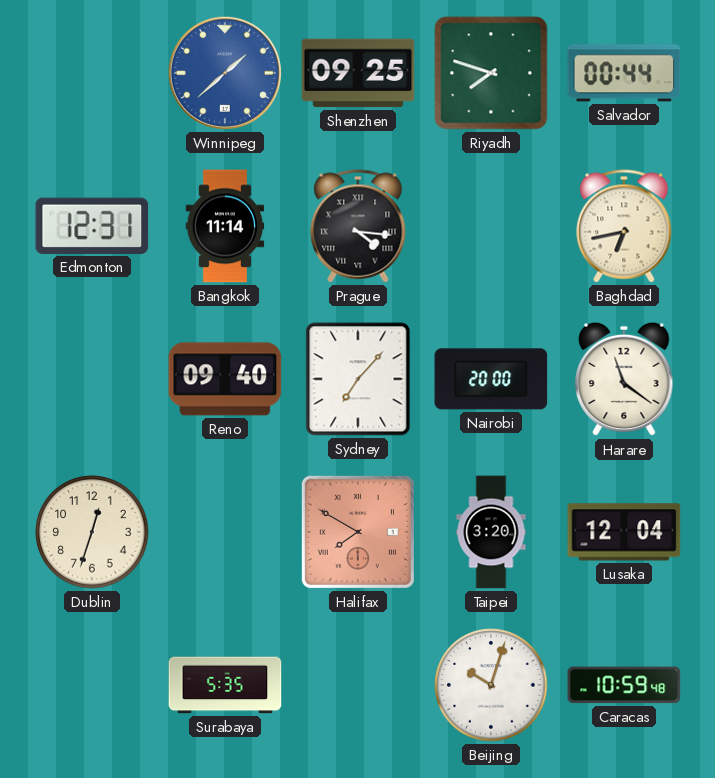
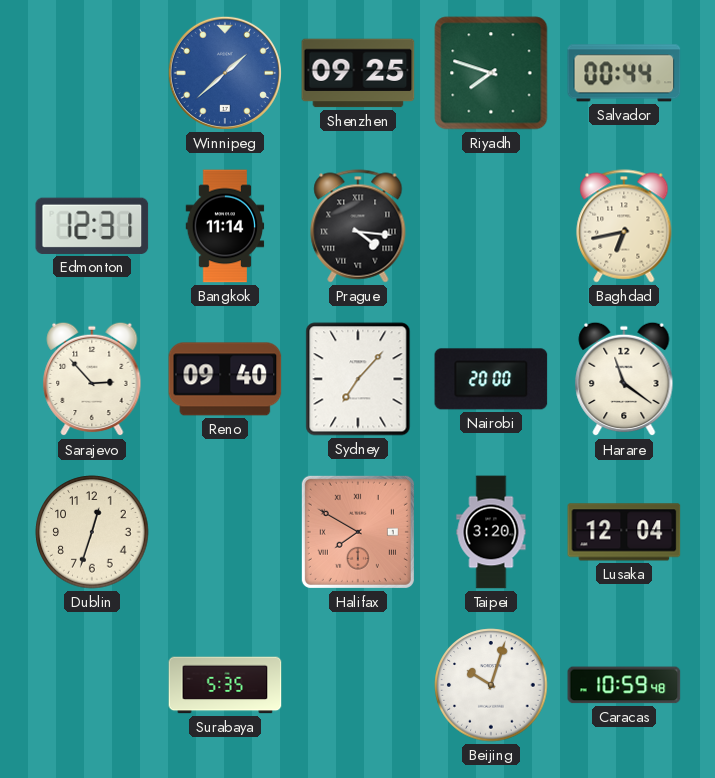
Sarajevo: none -> 2:53
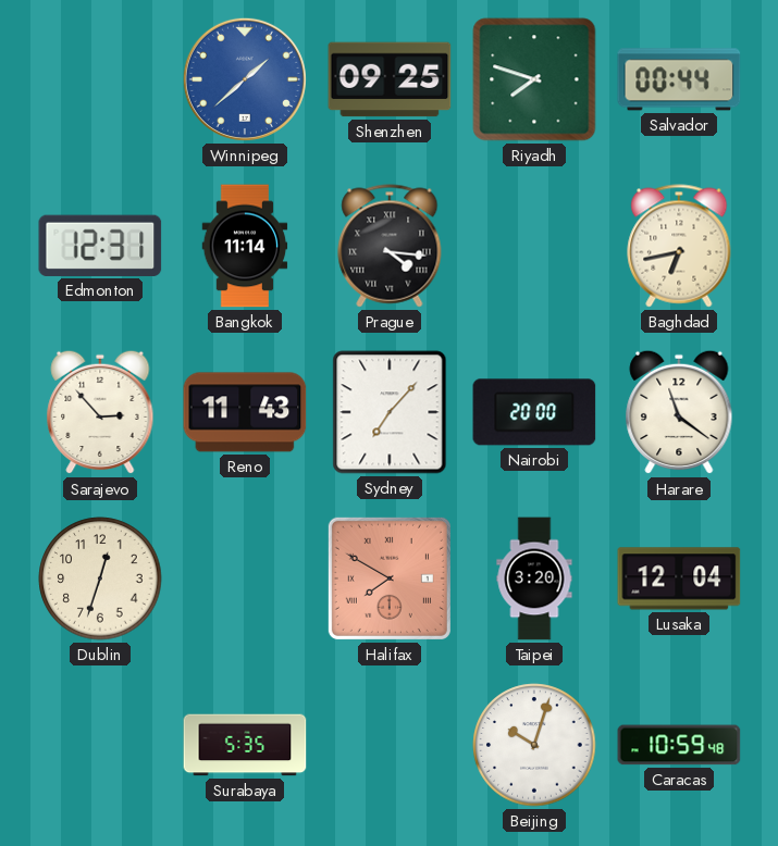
Reno: 09:40 -> 11:43
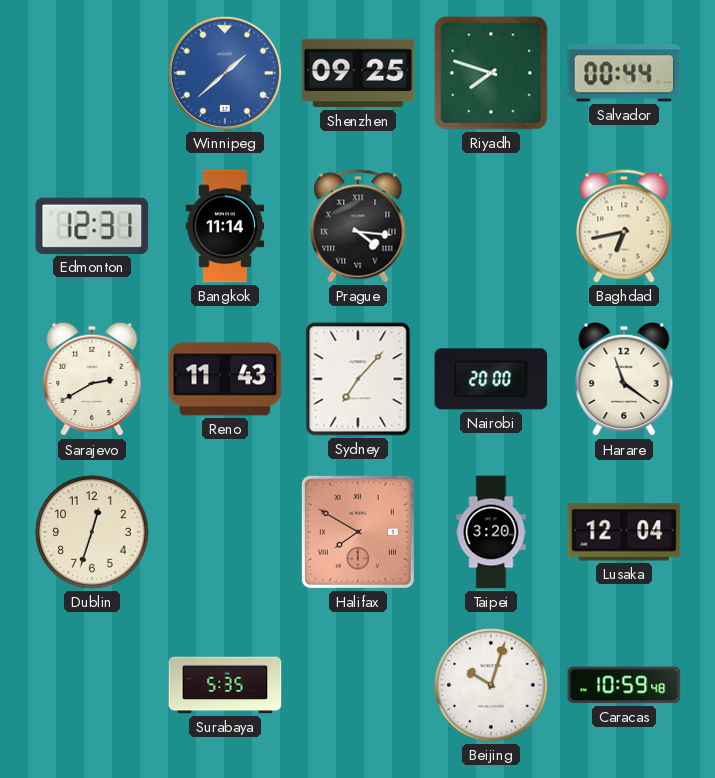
Sarajevo: 2:53 -> 2:40
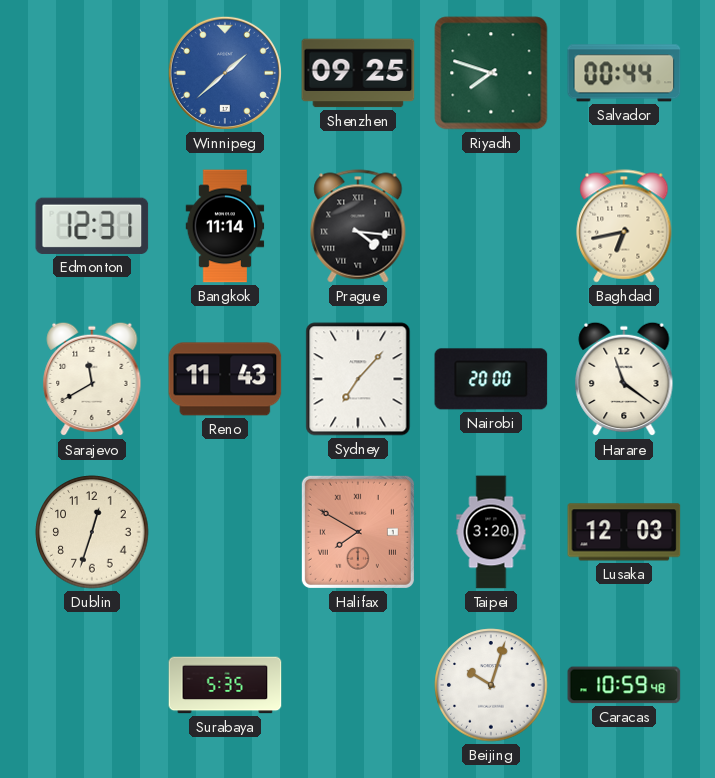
Sarajevo: 2:40 -> 11:40
Lusaka: 12:04 -> 12:03
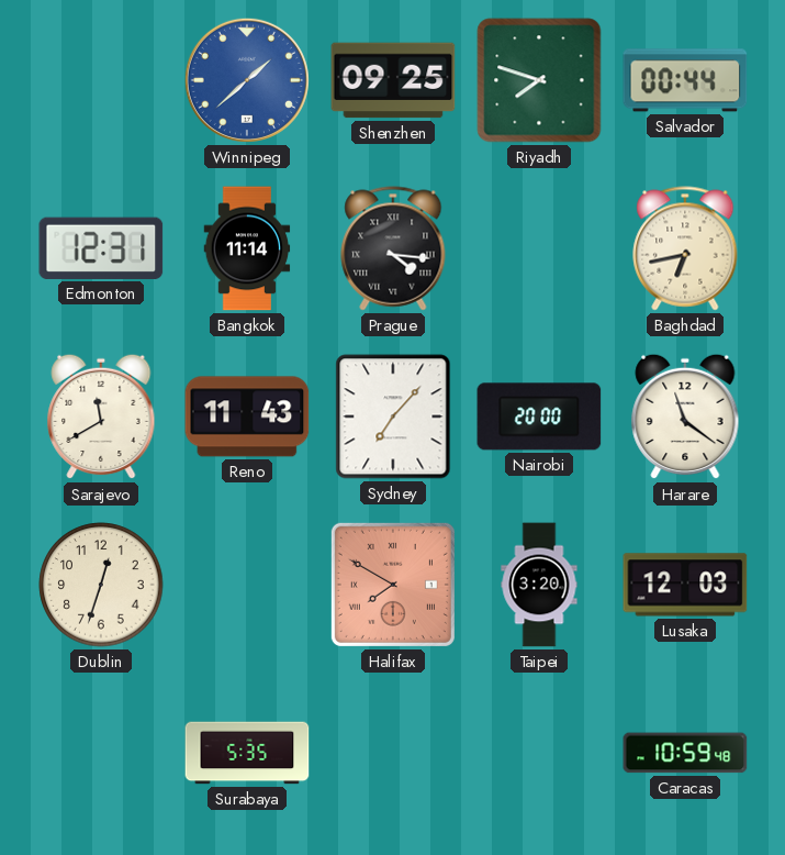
Beijing: 10:03 -> none
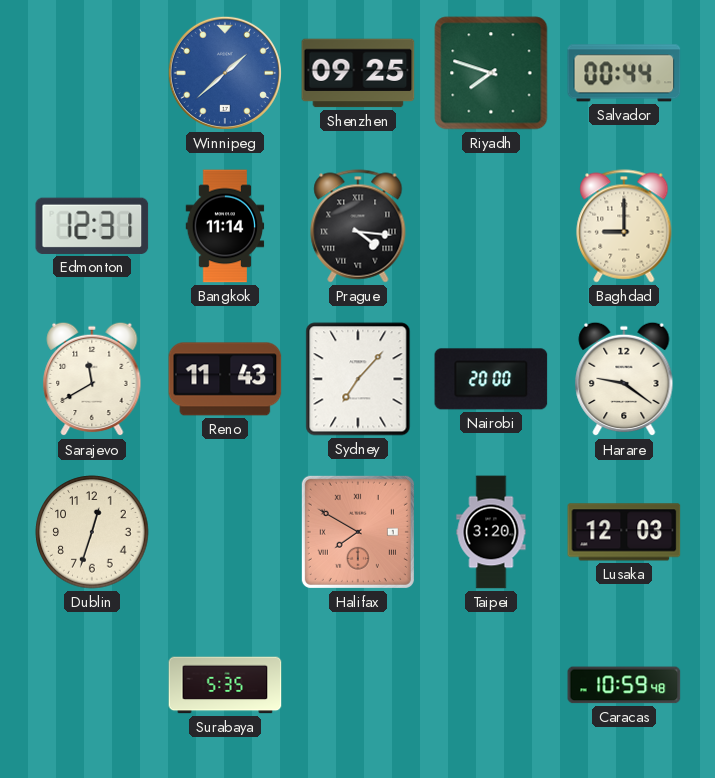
Baghdad: 6:43 -> 9:00
Harare: 11:21 -> 9:21
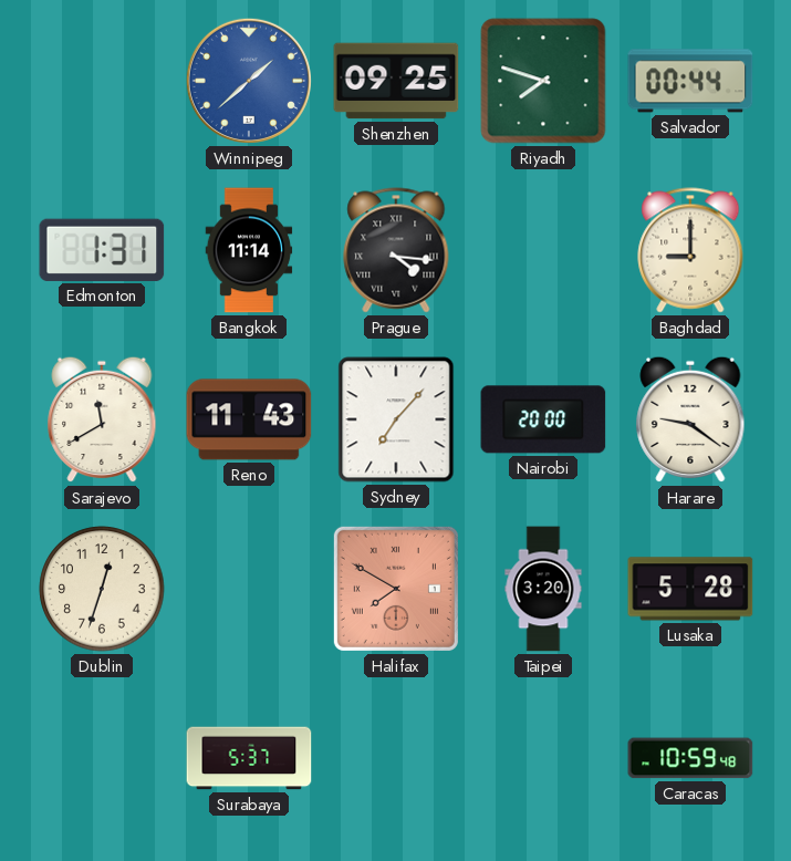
Edmonton: 12:31 -> 1:31
Lusaka: 12:03 -> 5:28
Surabaya: 5:35 -> 5:37
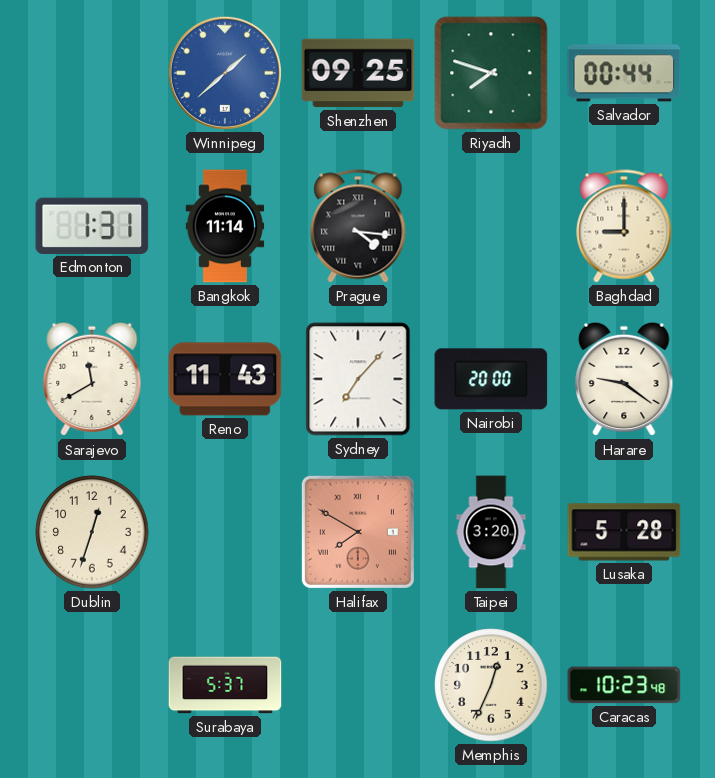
Memphis: none -> 12:34
Caracas: 10:59 -> 10:23
